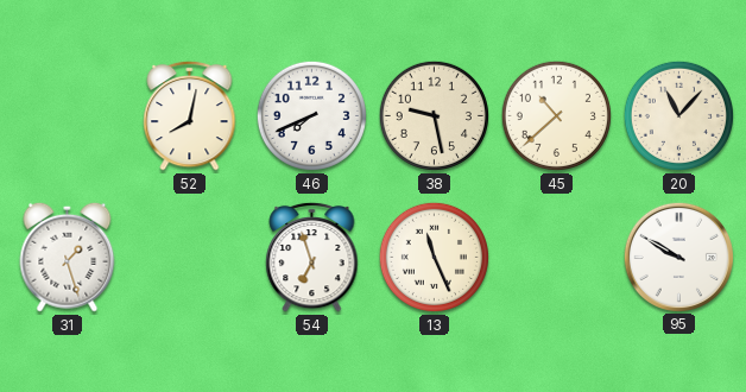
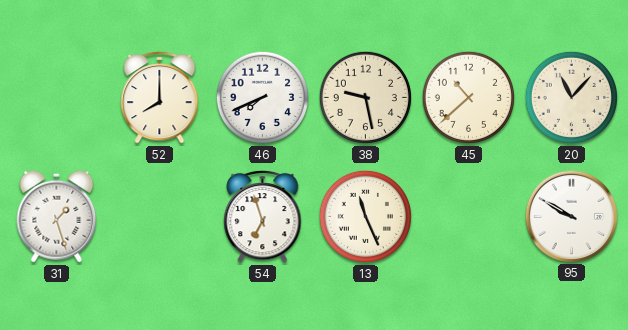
52: 8:02 -> 8:00
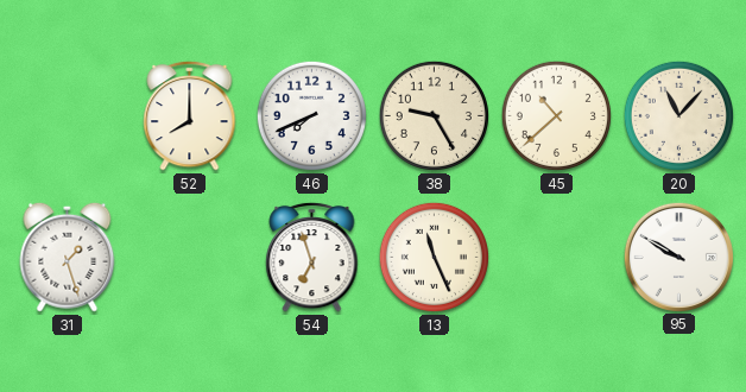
38: 9:28 -> 9:25
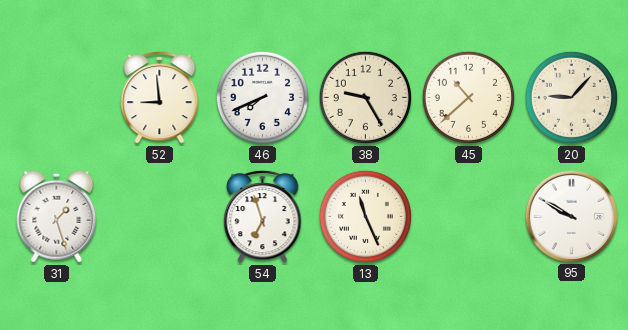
52: 8:00 -> 8:59
20: 11:07 -> 9:07
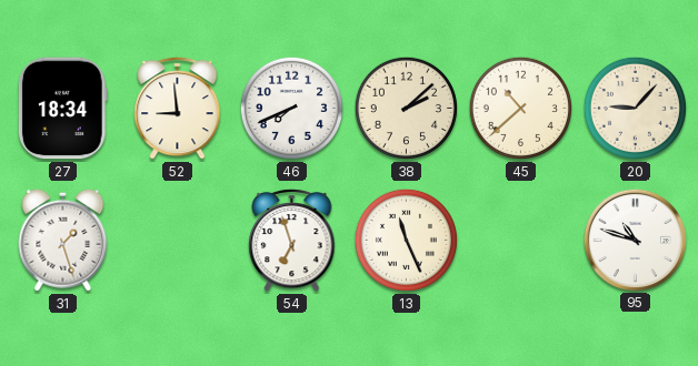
27: none -> 18:34
38: 9:25 -> 2:08
95: 9:50 -> 10:48
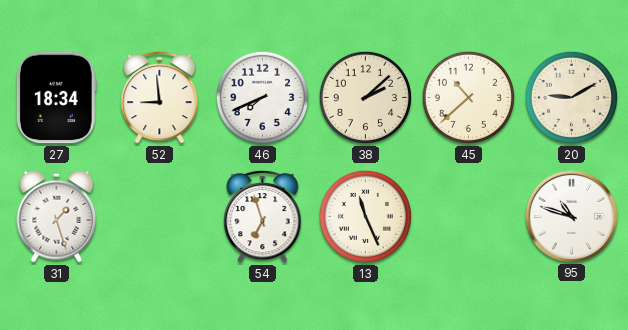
20: 9:07 -> 9:10
